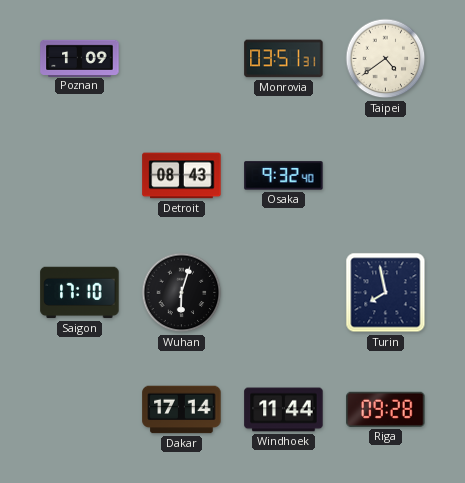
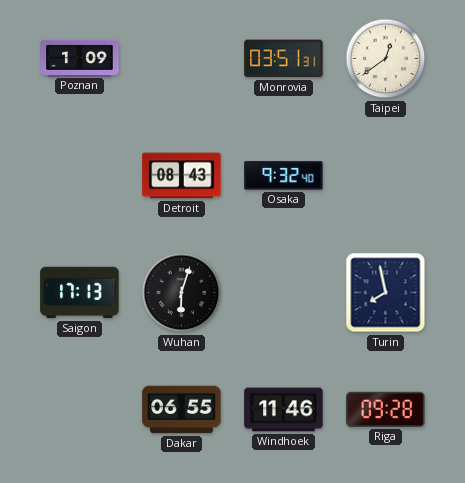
Taipei: 4:39 -> 12:39
Saigon: 17:10 -> 17:13
Dakar: 17:14 -> 06:55
Windhoek: 11:44 -> 11:46
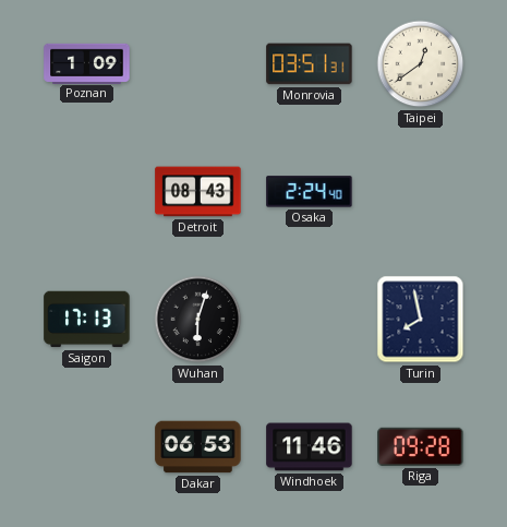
Osaka: 9:32 -> 2:24
Dakar: 06:55 -> 06:53
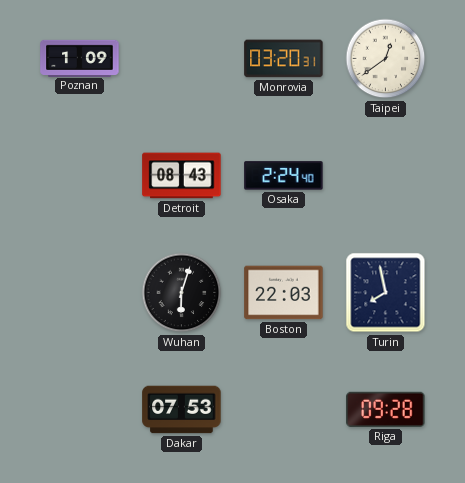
Monrovia: 03:51 -> 03:20
Saigon: 17:13 -> none
Boston: none -> 22:03
Dakar: 06:53 -> 07:53
Windhoek: 11:46 -> none
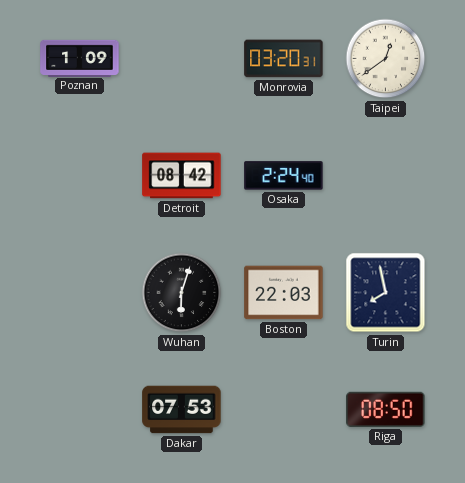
Detroit: 08:43 -> 08:42
Riga: 09:28 -> 08:50
